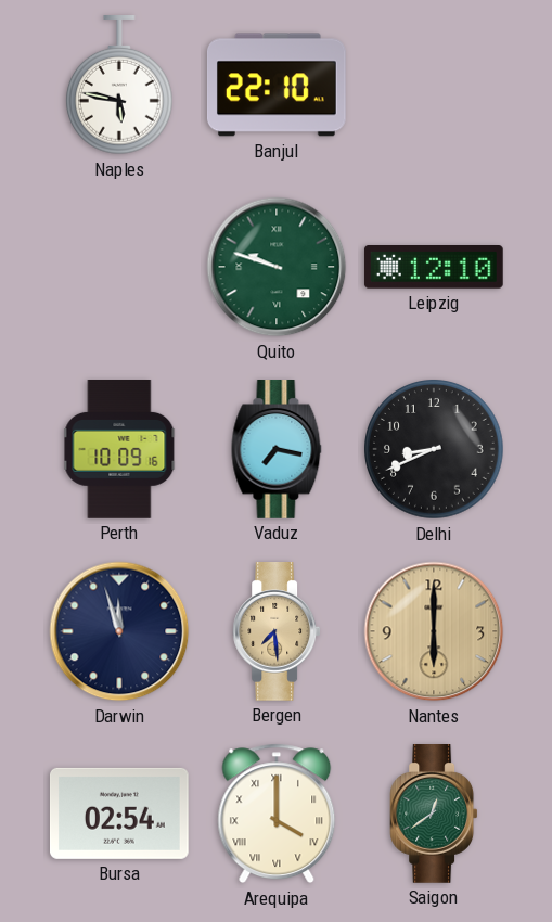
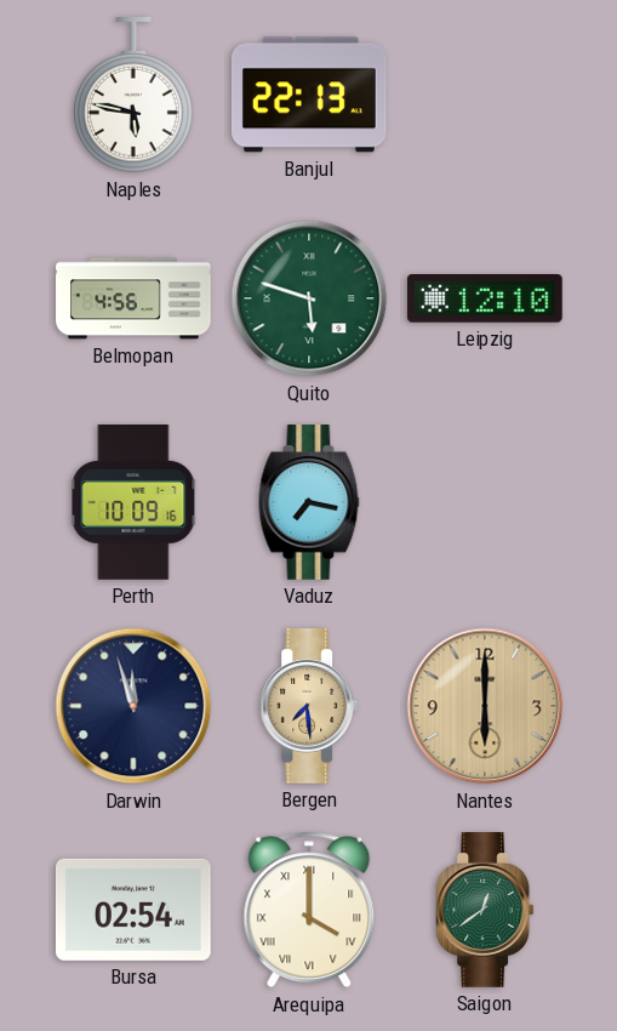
Banjul: 22:10 -> 22:13
Belmopan: none -> 4:56
Quito: 9:48 -> 5:48
Delhi: 8:41 -> none
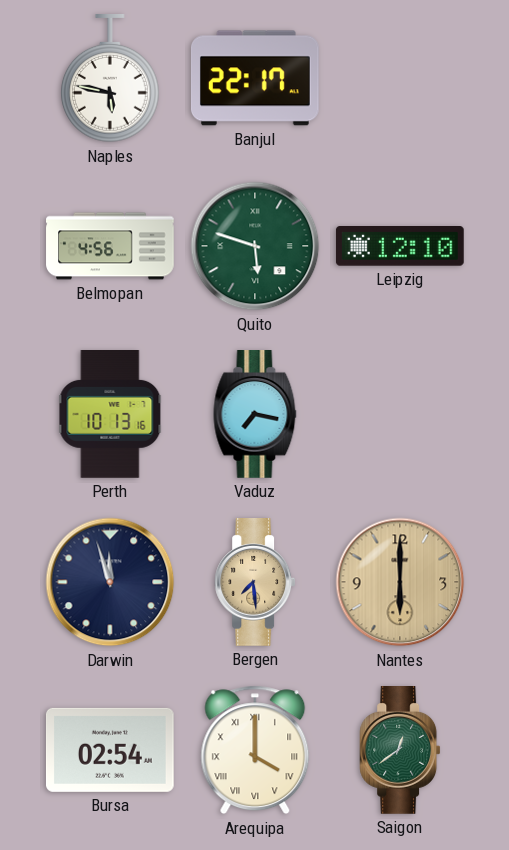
Banjul: 22:13 -> 22:17
Perth: 10:09 -> 10:13
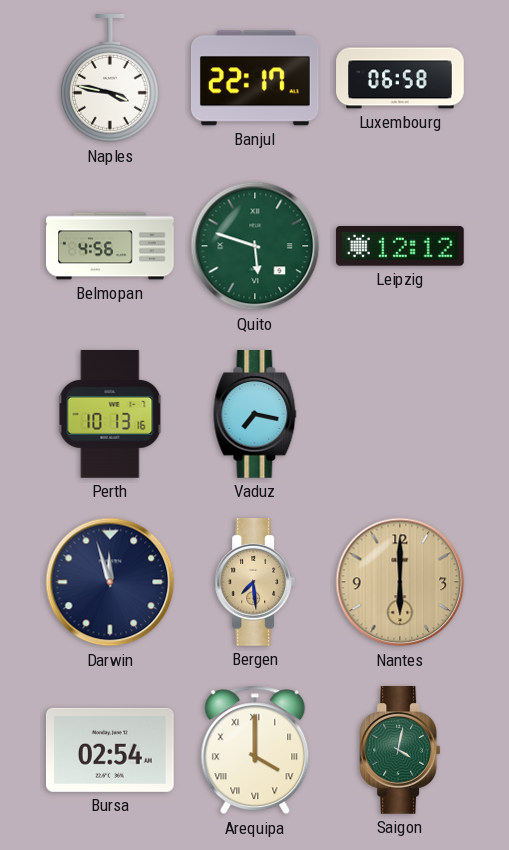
Naples: 5:47 -> 3:47
Luxembourg: none -> 06:58
Leipzig: 12:10 -> 12:12
Saigon: 12:39 -> 4:02
